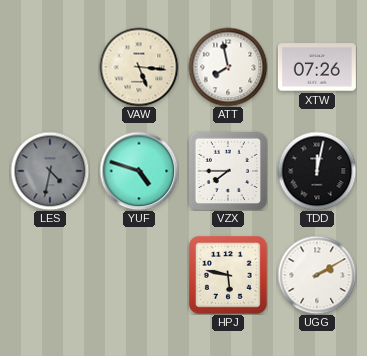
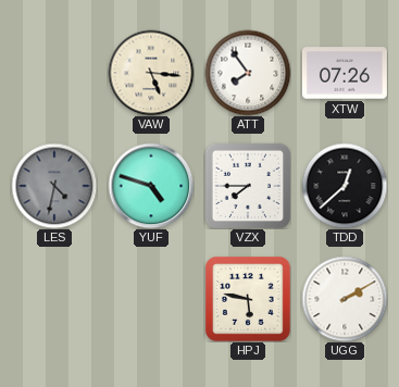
ATT: 7:58 -> 7:54
TDD: 12:02 -> 12:38
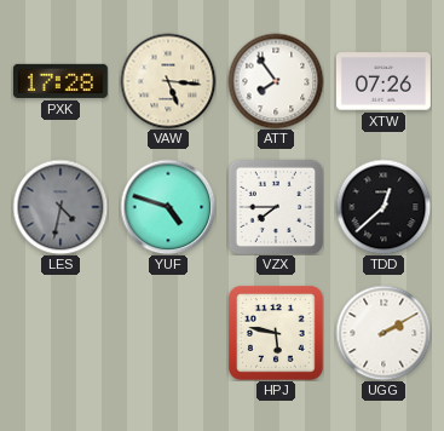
PXK: none -> 17:28
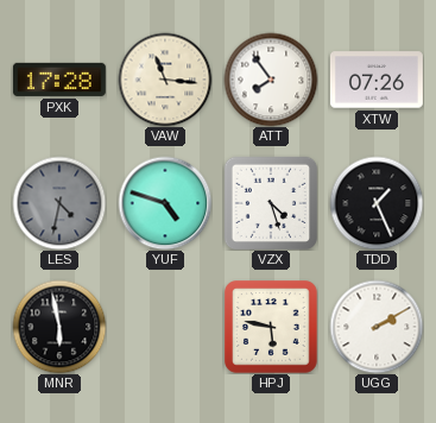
VAW: 5:16 -> 11:16
VZX: 7:45 -> 4:27
TDD: 12:38 -> 1:26
MNR: none -> 5:58
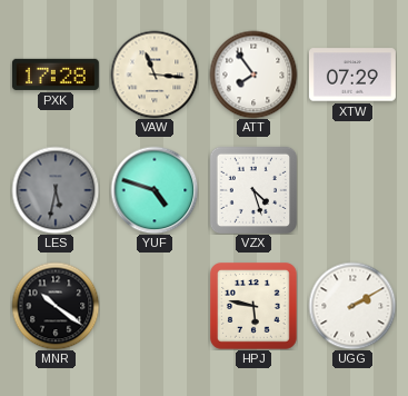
XTW: 07:26 -> 07:29
LES: 4:32 -> 5:32
TDD: 1:26 -> none
MNR: 5:58 -> 10:21
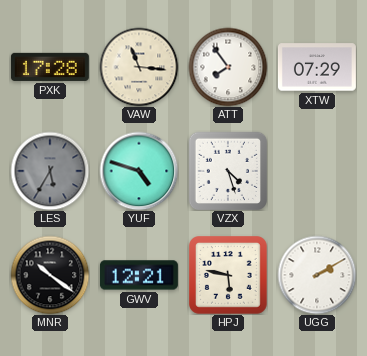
LES: 5:32 -> 5:35
GWV: none -> 12:21
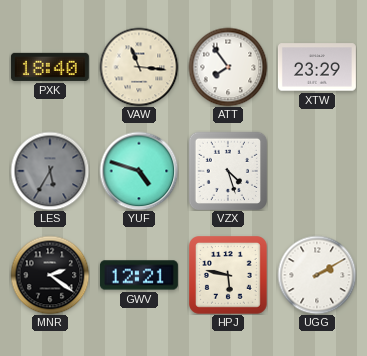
PXK: 17:28 -> 18:40
XTW: 07:29 -> 23:29
MNR: 10:21 -> 2:21
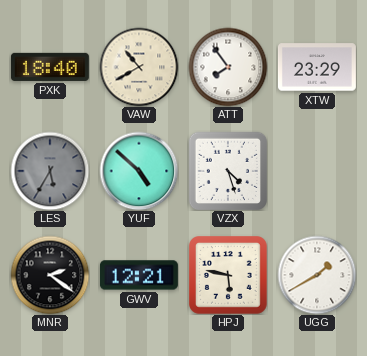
VAW: 11:16 -> 10:40
YUF: 4:48 -> 4:52
UGG: 2:10 -> 1:40
